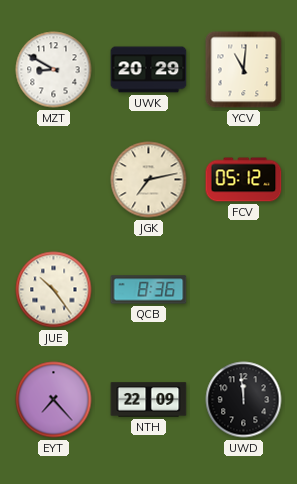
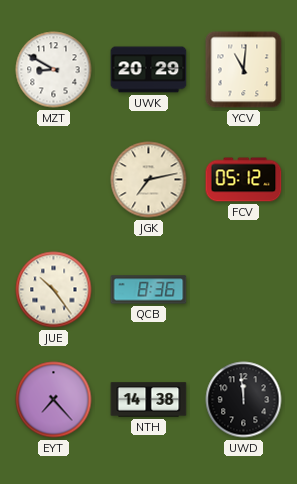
NTH: 22:09 -> 14:38
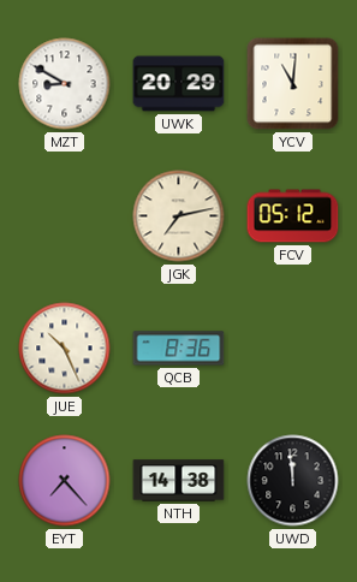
JUE: 10:24 -> 10:26
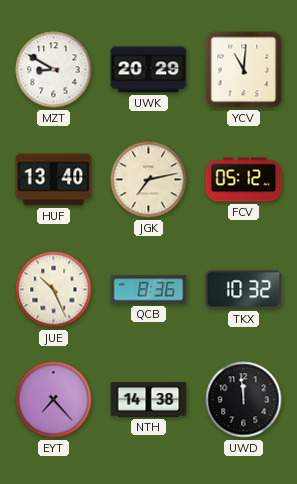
HUF: none -> 13:40
TKX: none -> 10:32
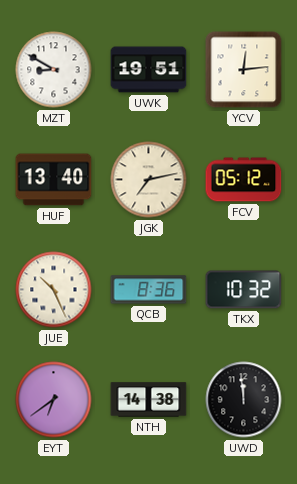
UWK: 20:29 -> 19:51
YCV: 11:01 -> 12:14
EYT: 7:23 -> 6:39
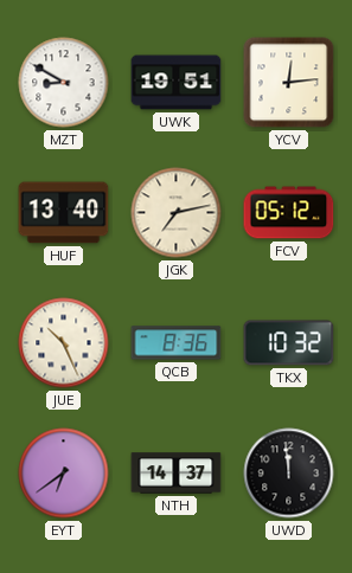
NTH: 14:38 -> 14:37
